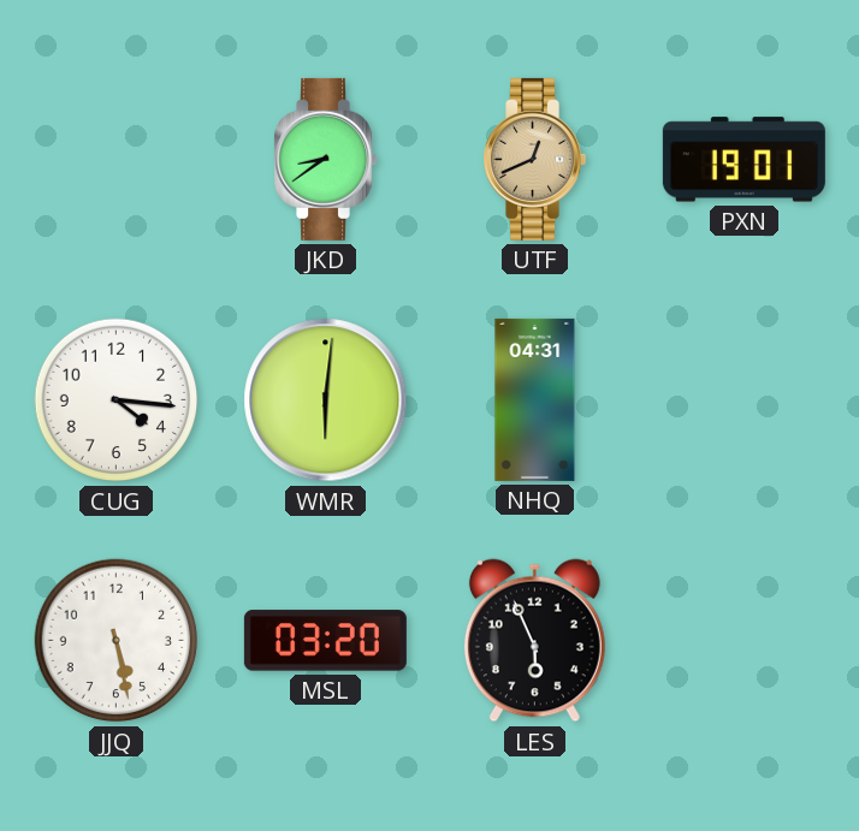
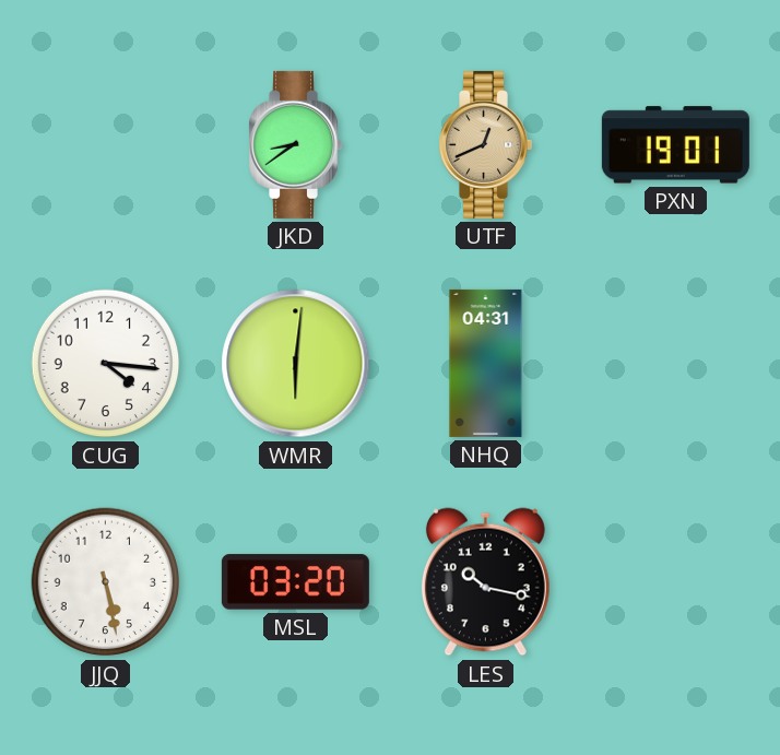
LES: 5:56 -> 10:17
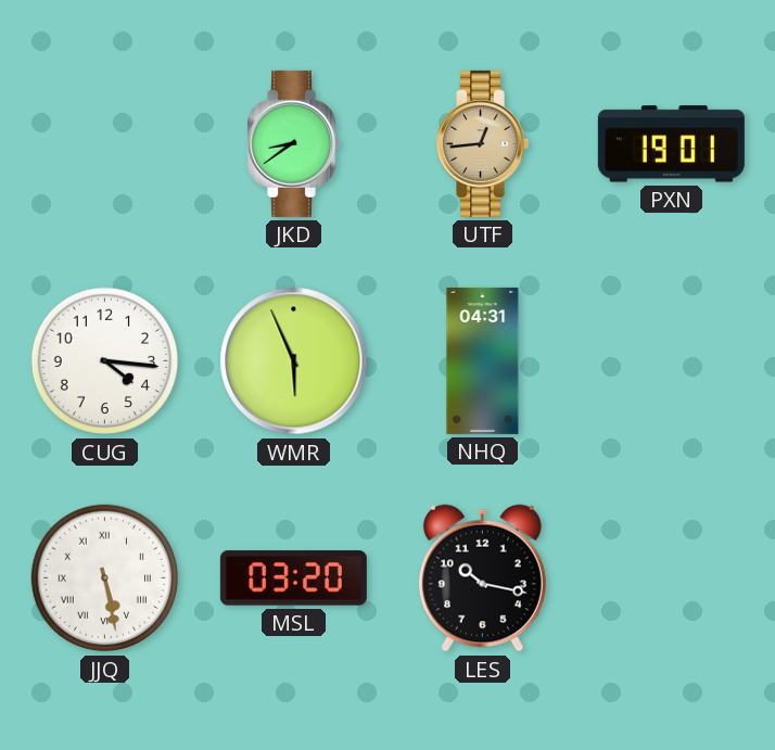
UTF: 12:41 -> 12:44
WMR: 6:01 -> 5:56
JJQ numerals: Arabic -> Roman
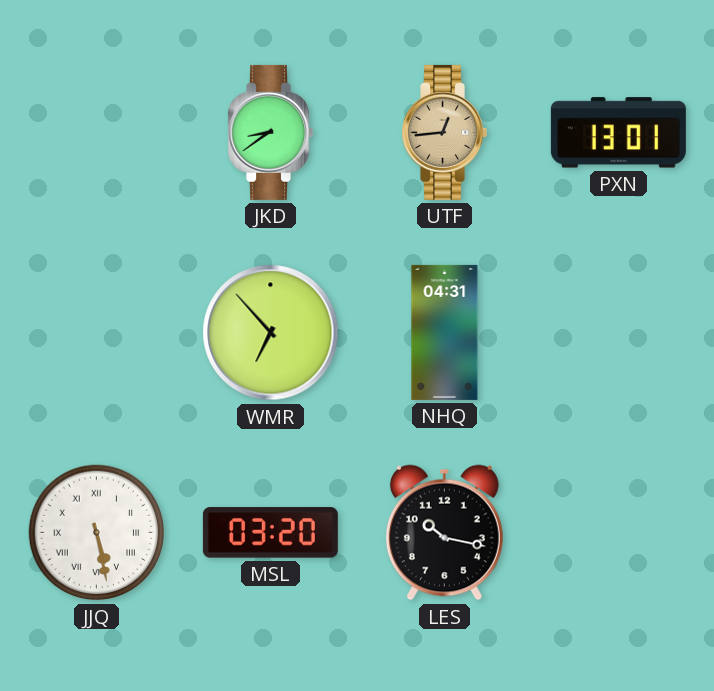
PXN: 19:01 -> 13:01
CUG: 4:16 -> none
WMR: 5:56 -> 6:53
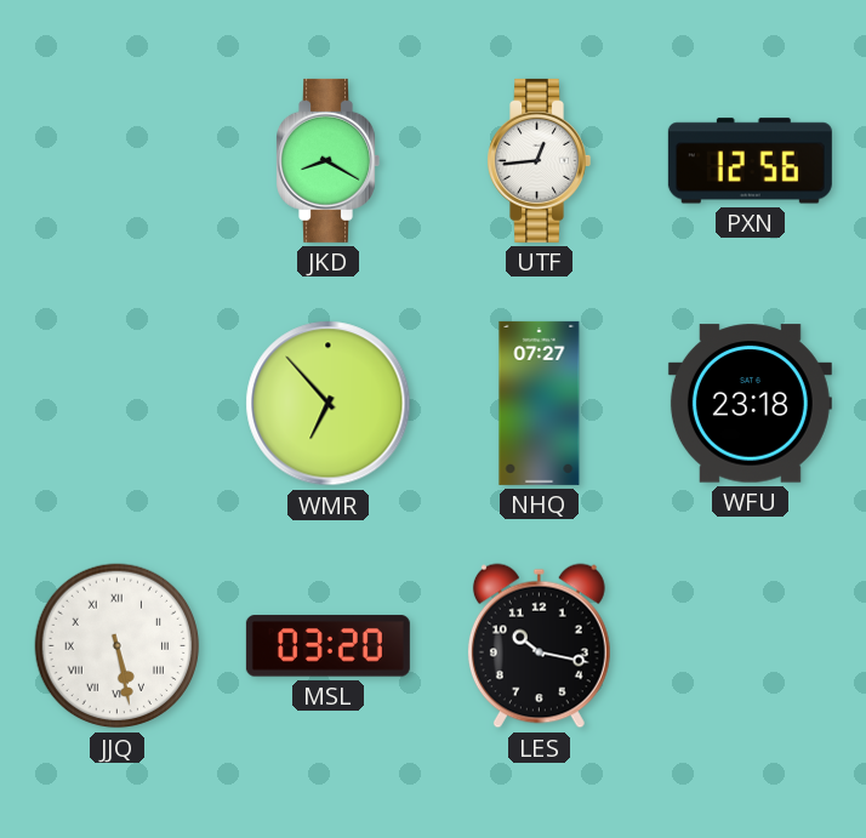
JKD: 8:39 -> 8:20
UTF dial: champagne -> white
PXN: 13:01 -> 12:56
NHQ: 04:31 -> 07:27
WFU: none -> 23:18
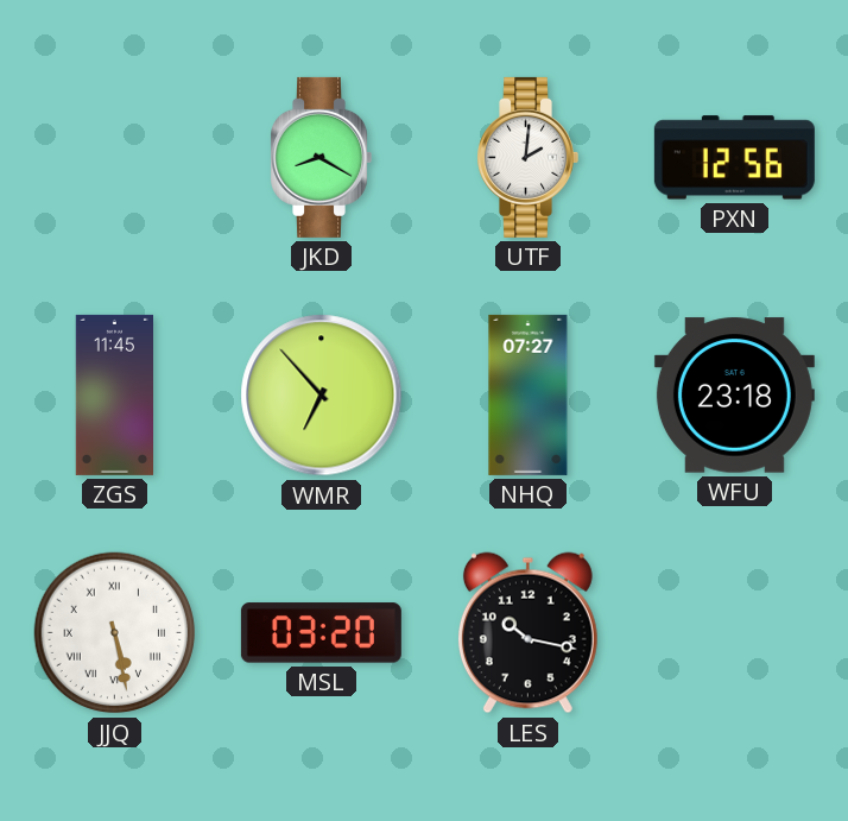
UTF: 12:44 -> 2:01
ZGS: none -> 11:45
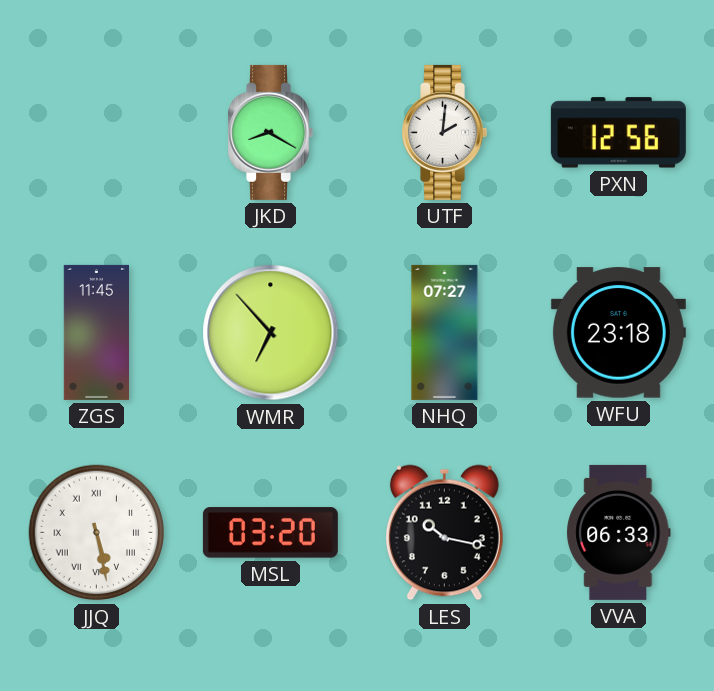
VVA: none -> 06:33
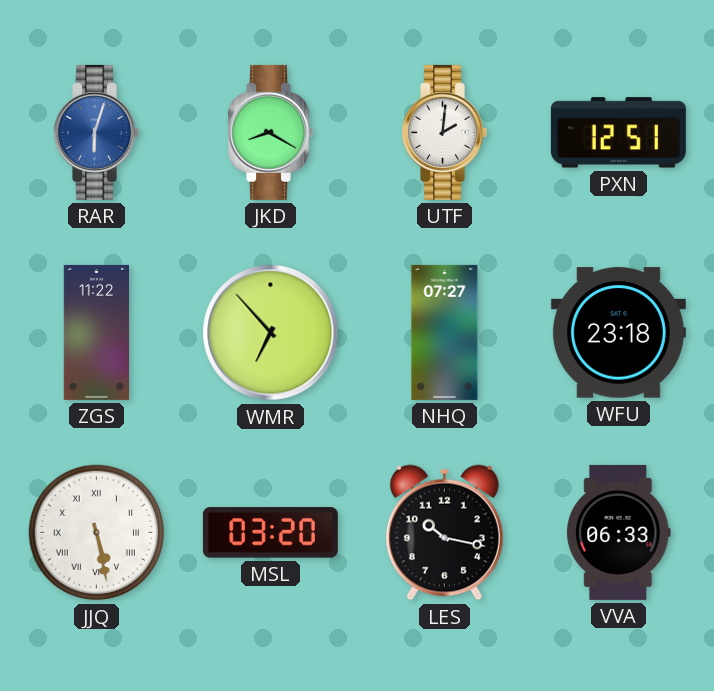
RAR: none -> 6:03
PXN: 12:56 -> 12:51
ZGS: 11:45 -> 11:22
